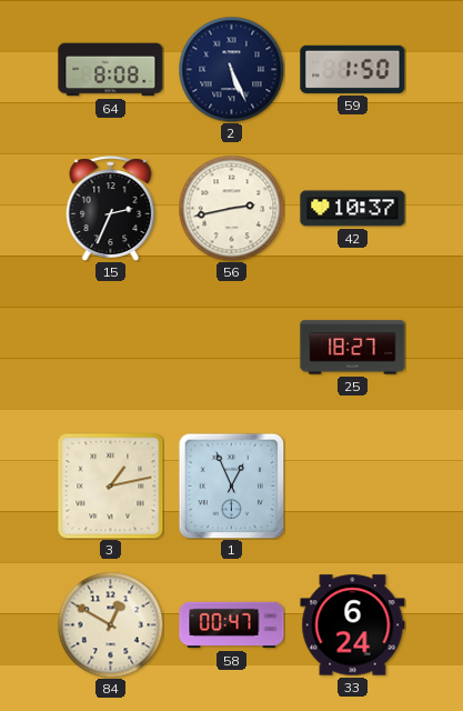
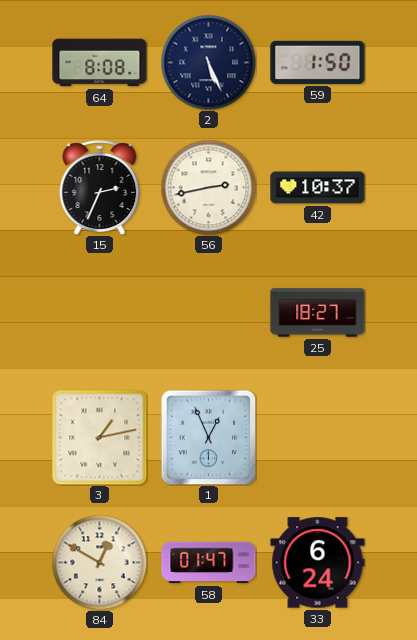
58: 00:47 -> 01:47
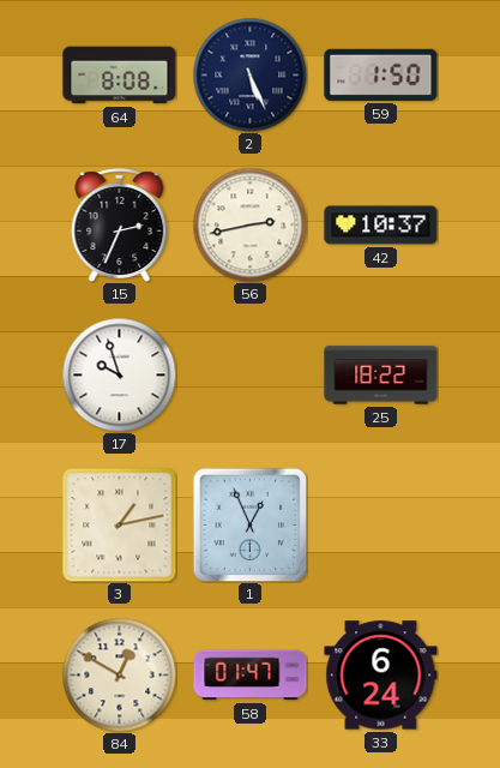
17: none -> 9:57
25: 18:27 -> 18:22
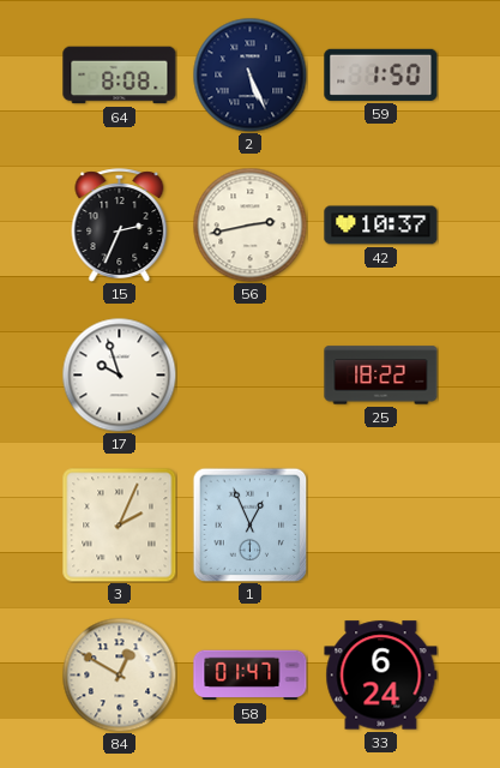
3: 1:13 -> 2:04
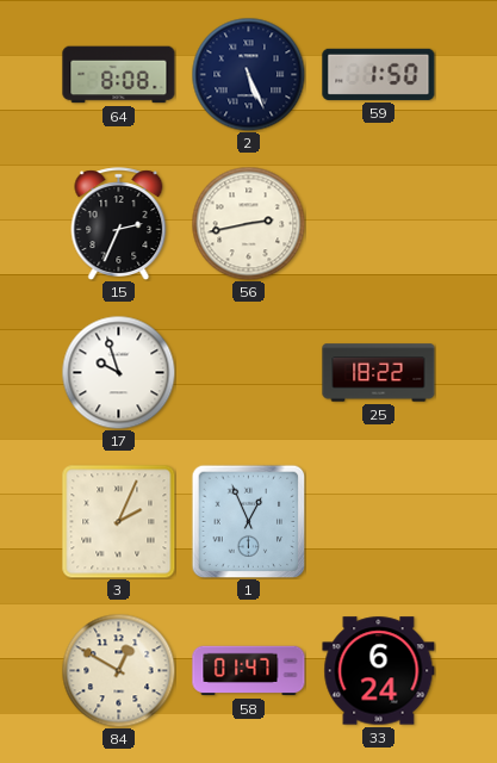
42: 10:37 -> none
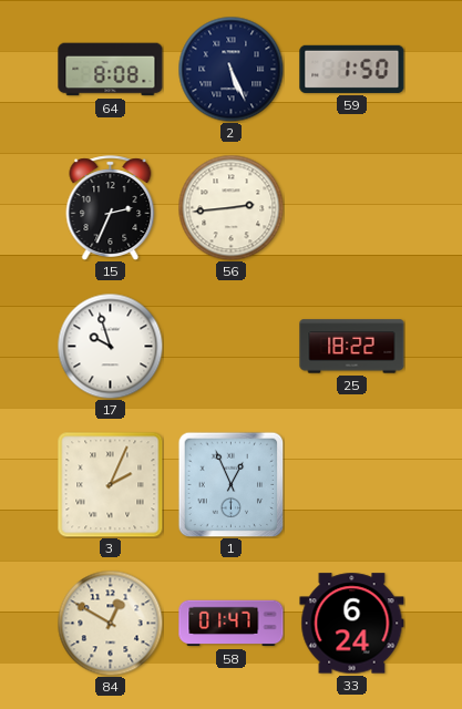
56: 2:43 -> 2:44
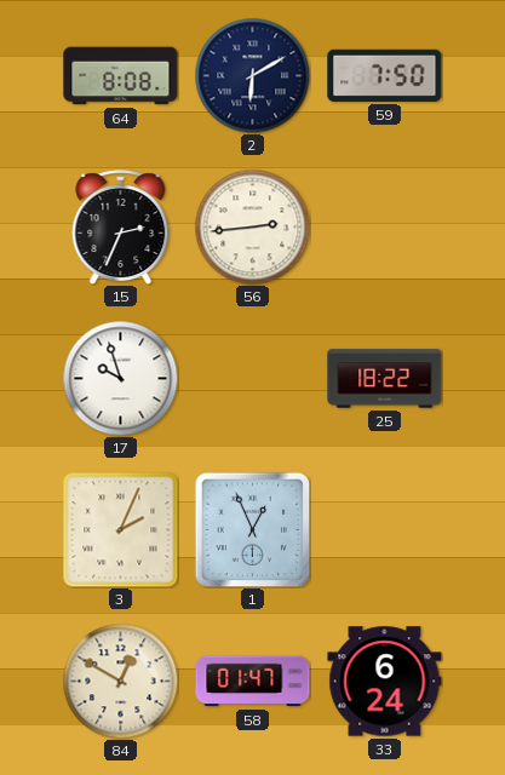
2: 5:26 -> 6:10
59: 1:50 -> 7:50
